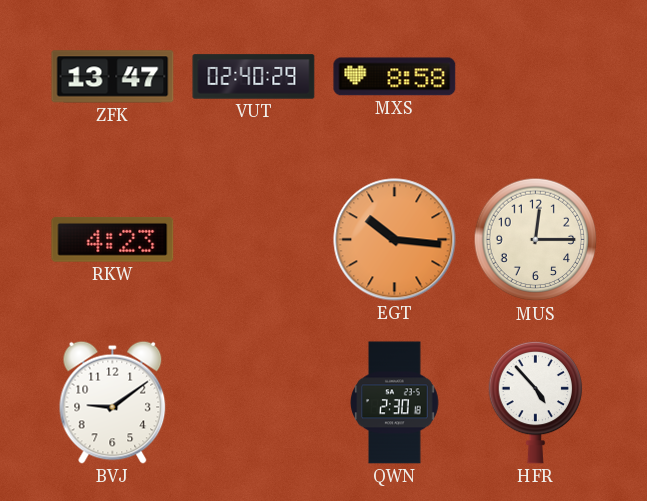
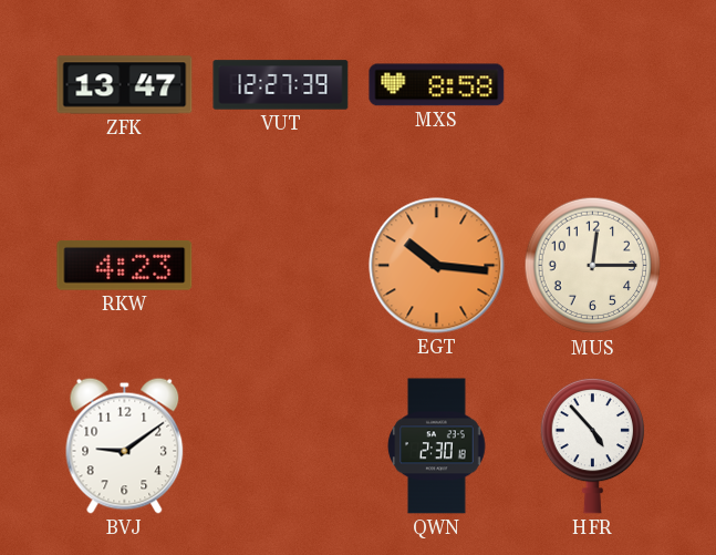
VUT: 02:40 -> 12:27
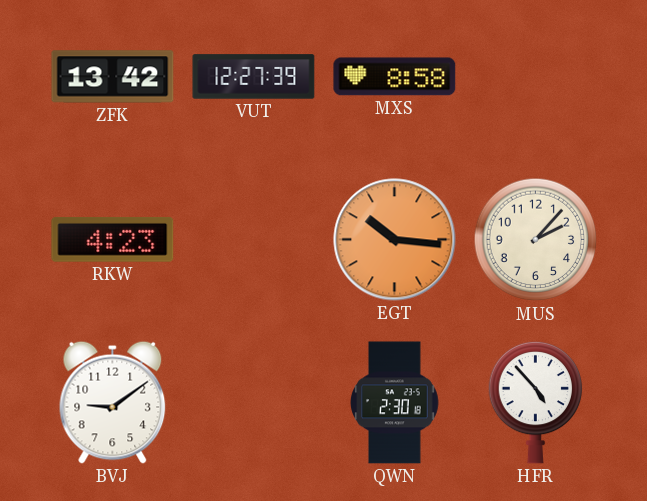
ZFK: 13:47 -> 13:42
MUS: 12:15 -> 2:07
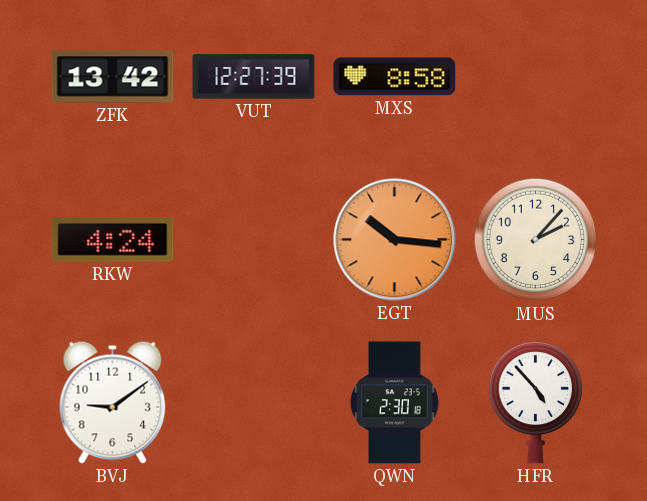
RKW: 4:23 -> 4:24
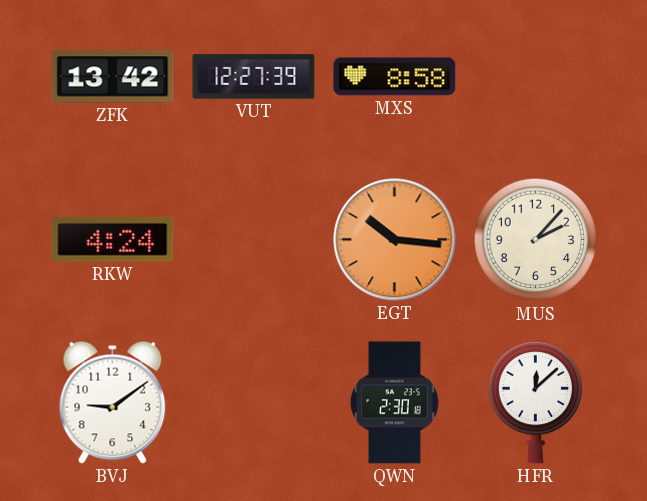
HFR: 4:53 -> 12:08
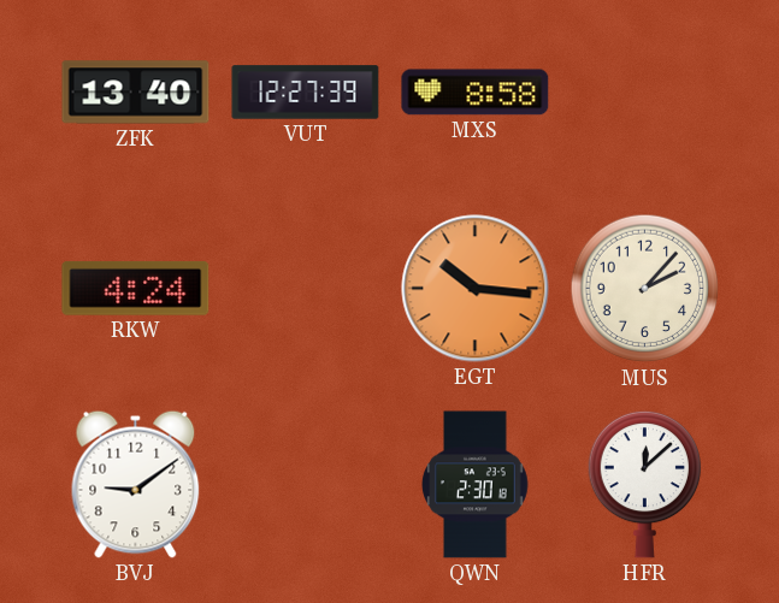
ZFK: 13:42 -> 13:40
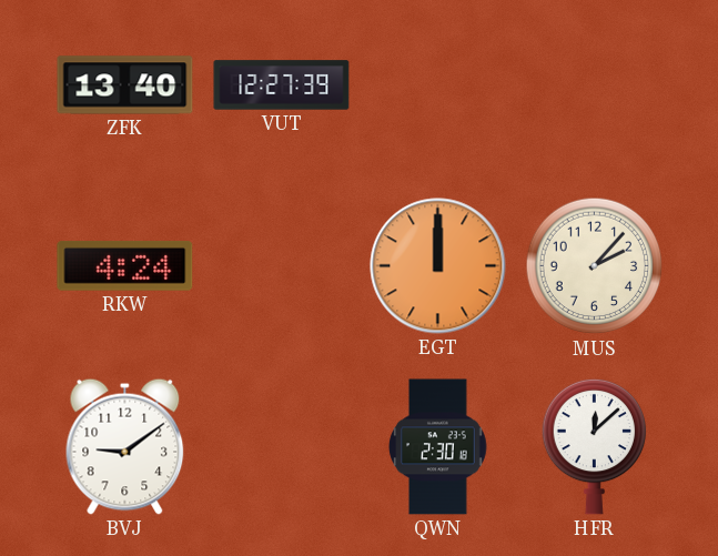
MXS: 8:58 -> none
EGT: 10:16 -> 12:00
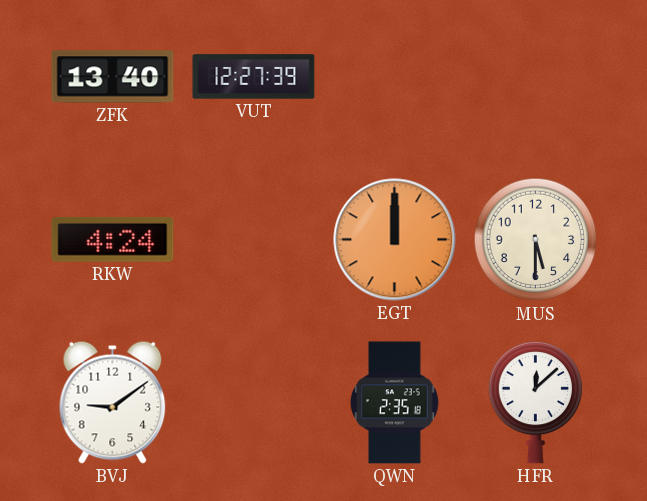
MUS: 2:07 -> 5:30
QWN: 2:30 -> 2:35
